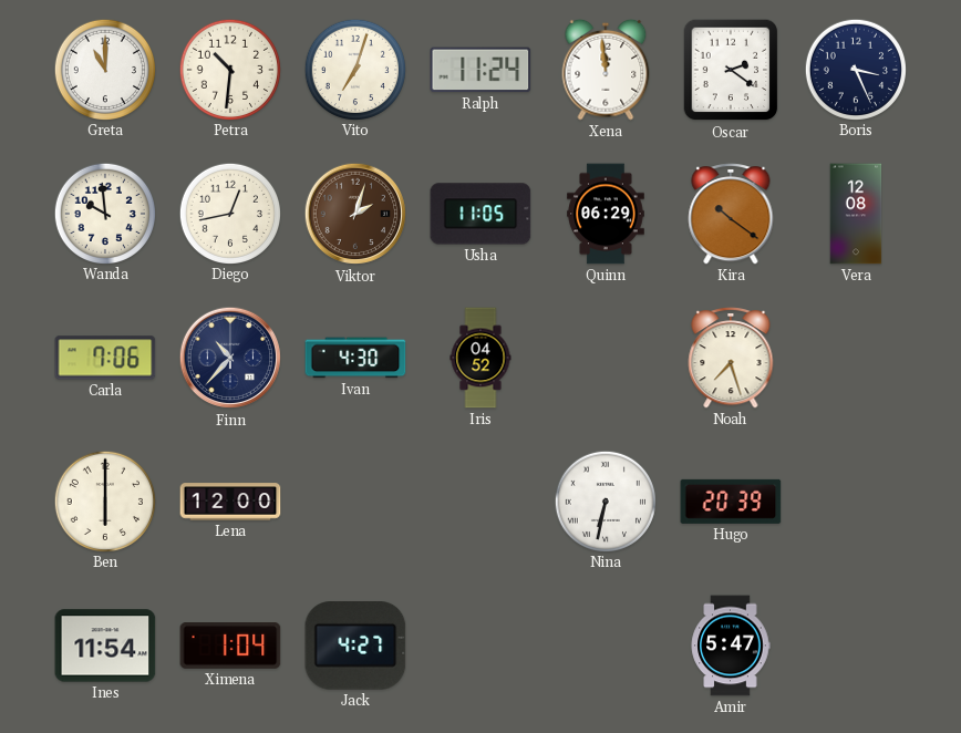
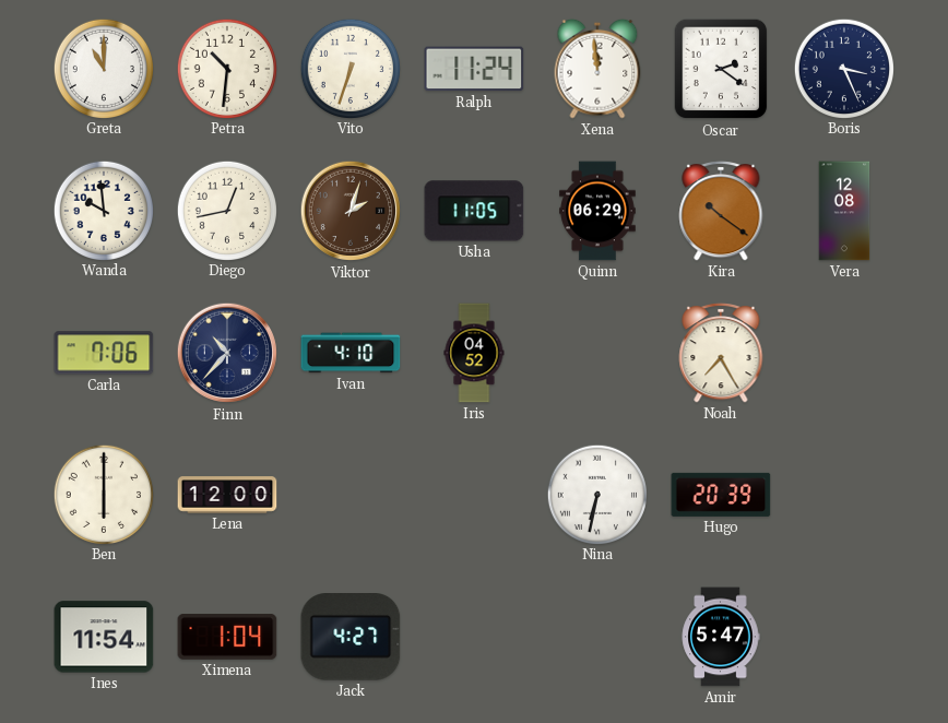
Vito: 7:03 -> 6:33
Ivan: 4:30 -> 4:10
Noah: 7:27 -> 7:25
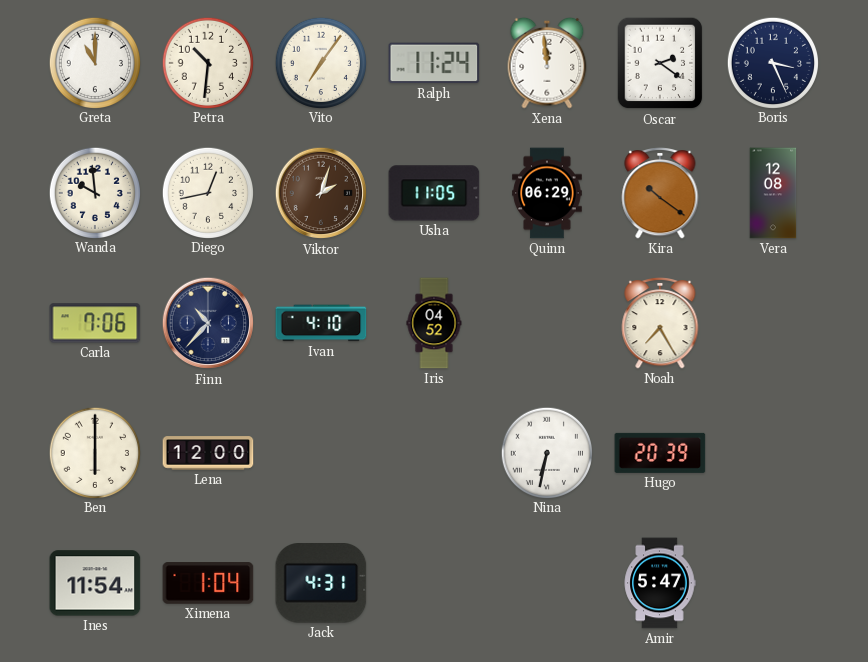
Vito: 6:33 -> 7:06
Jack: 4:27 -> 4:31
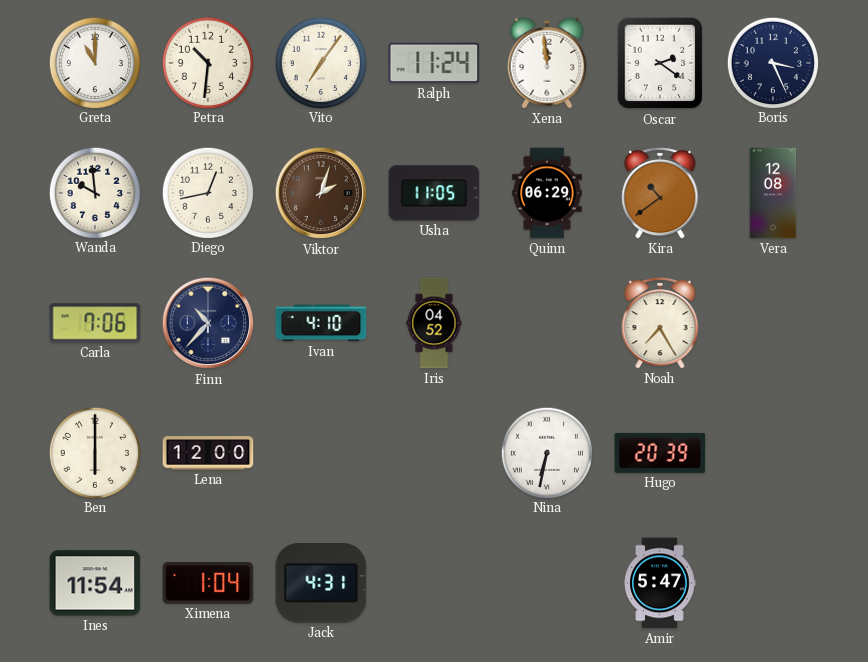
Kira: 10:21 -> 10:39
